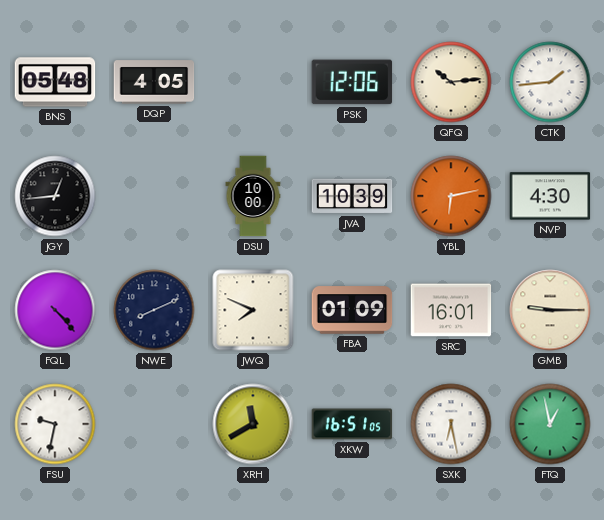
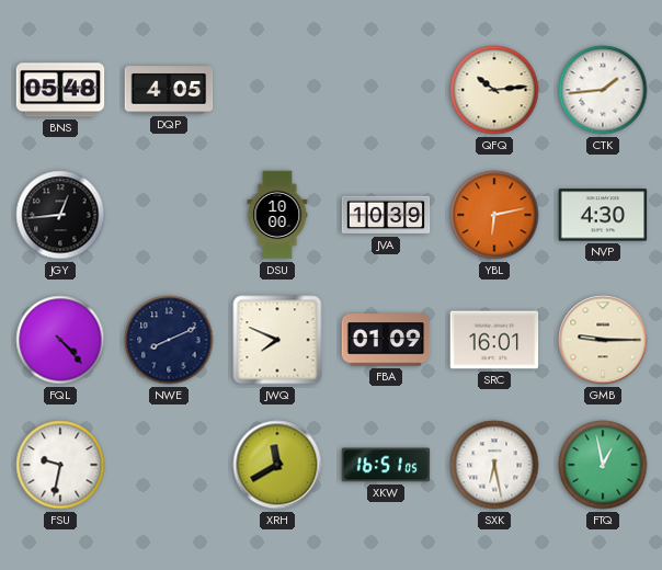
PSK: 12:06 -> none
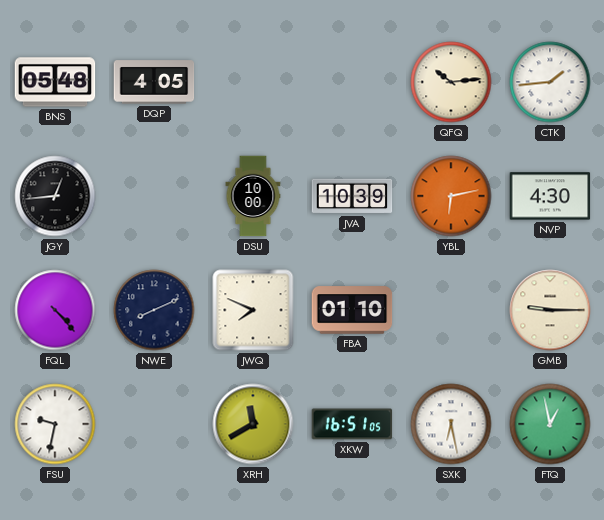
FBA: 01:09 -> 01:10
SRC: 16:01 -> none
